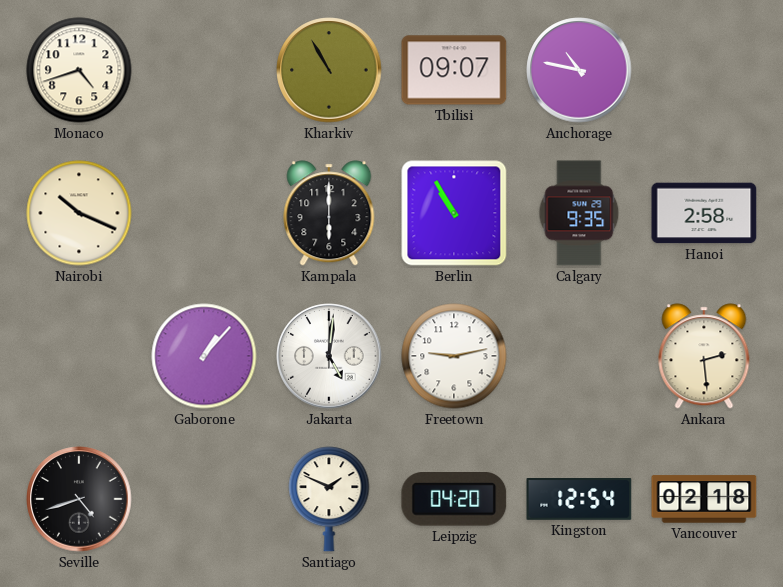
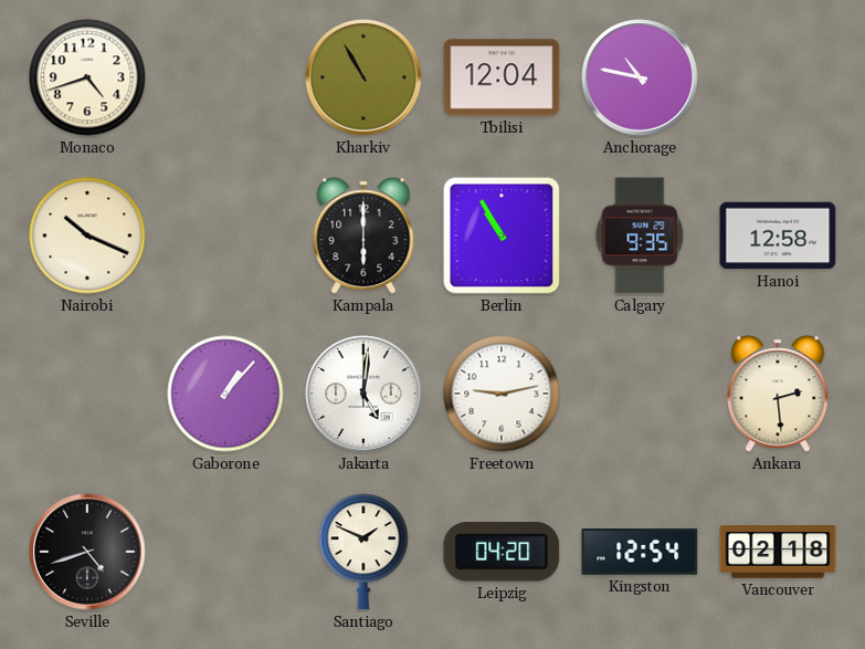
Tbilisi: 09:07 -> 12:04
Hanoi: 2:58 -> 12:58
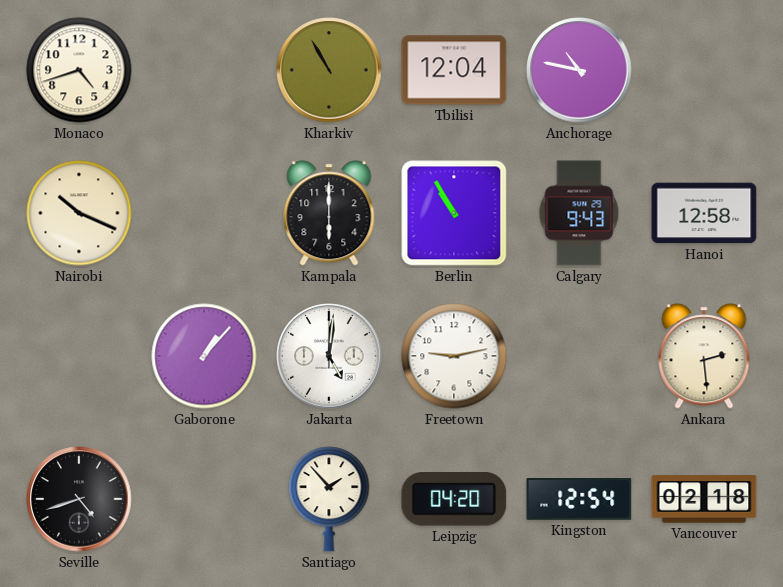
Calgary: 9:35 -> 9:43
Santiago: 1:49 -> 1:53
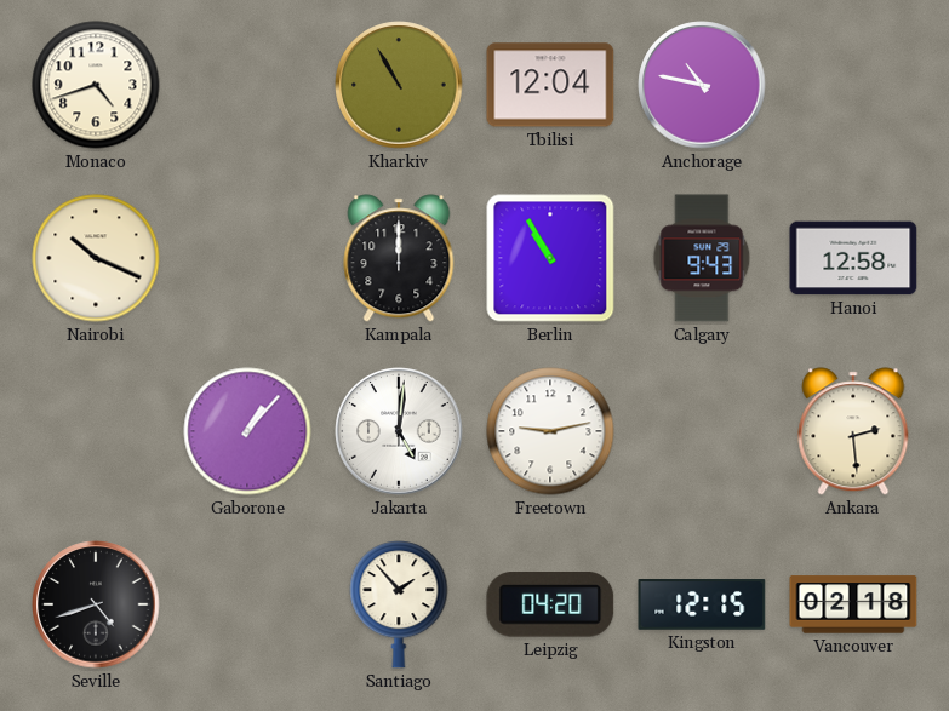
Kampala: 6:00 -> 12:00
Kingston: 12:54 -> 12:15
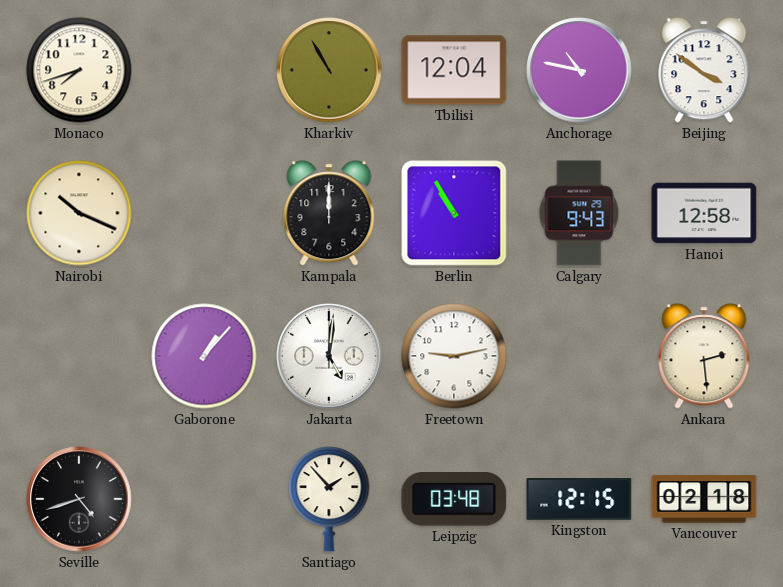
Monaco: 4:42 -> 7:42
Beijing: none -> 3:51
Leipzig: 04:20 -> 03:48
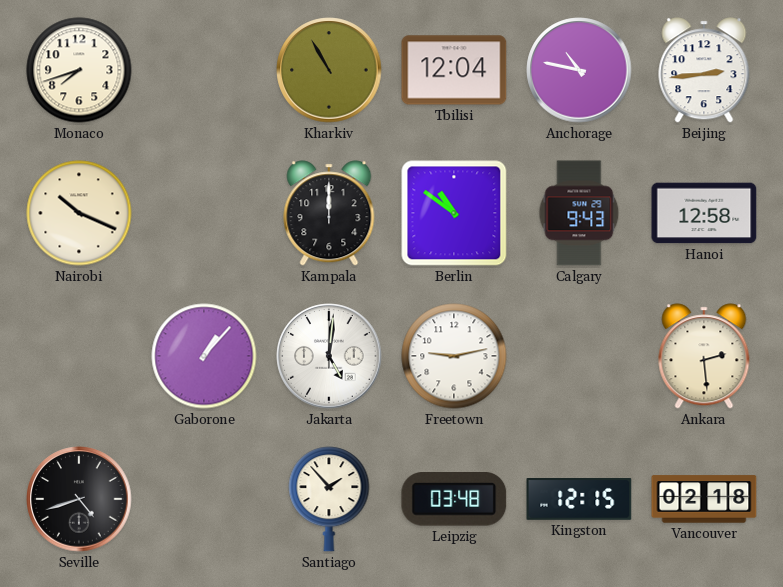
Beijing: 3:51 -> 2:44
Berlin: 10:55 -> 10:51
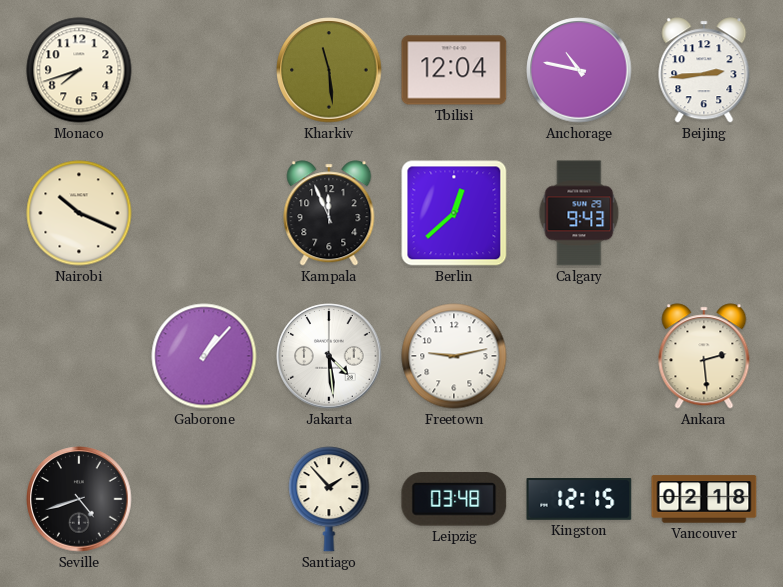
Kharkiv: 10:55 -> 11:29
Kampala: 12:00 -> 11:56
Berlin: 10:51 -> 12:38
Hanoi: 12:58 -> none
Jakarta: 5:01 -> 4:29
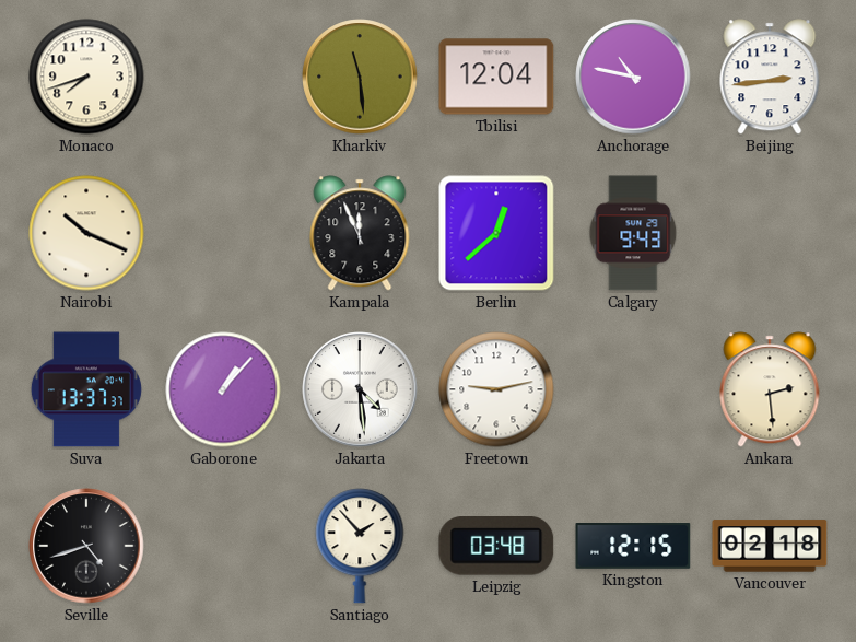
Suva: none -> 13:37
